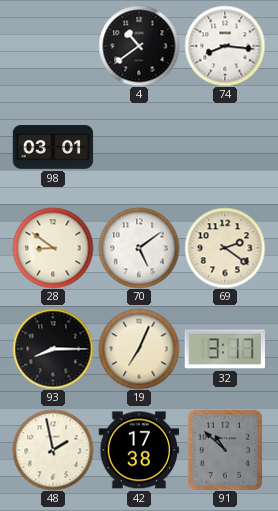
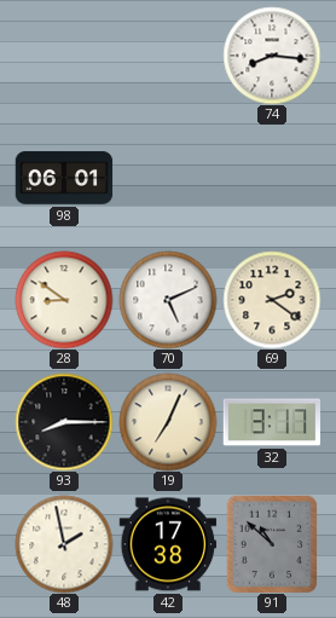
4: 10:39 -> none
98: 03:01 -> 06:01
70: 5:09 -> 5:11
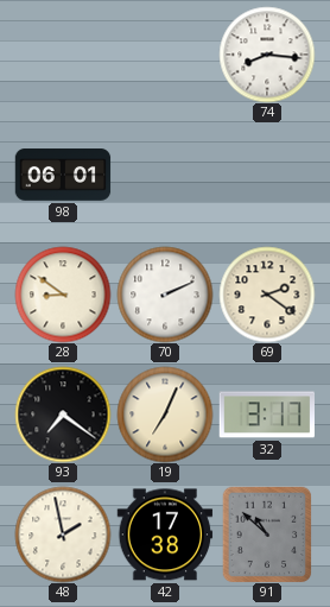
70: 5:11 -> 2:11
93: 8:15 -> 7:21
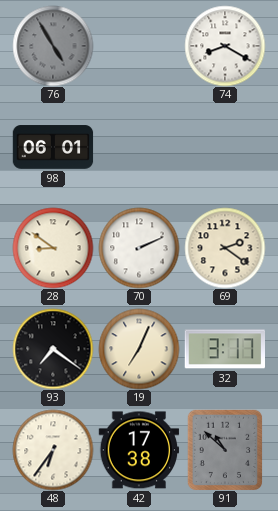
76: none -> 4:55
74: 8:16 -> 8:20
48: 1:58 -> 6:36
